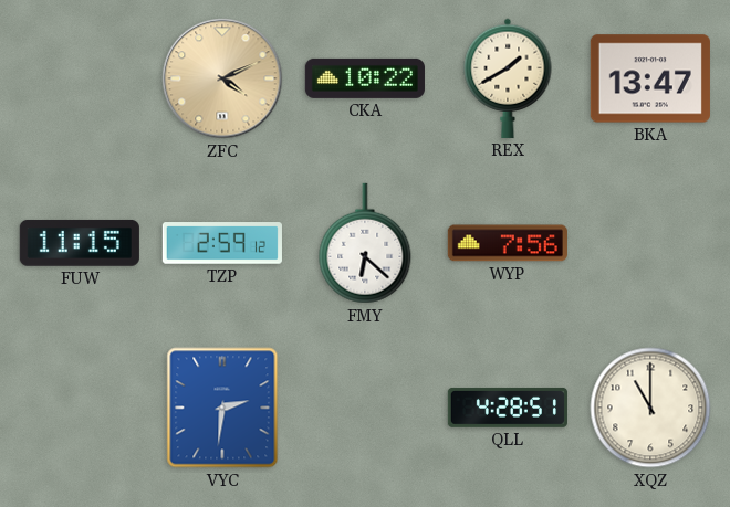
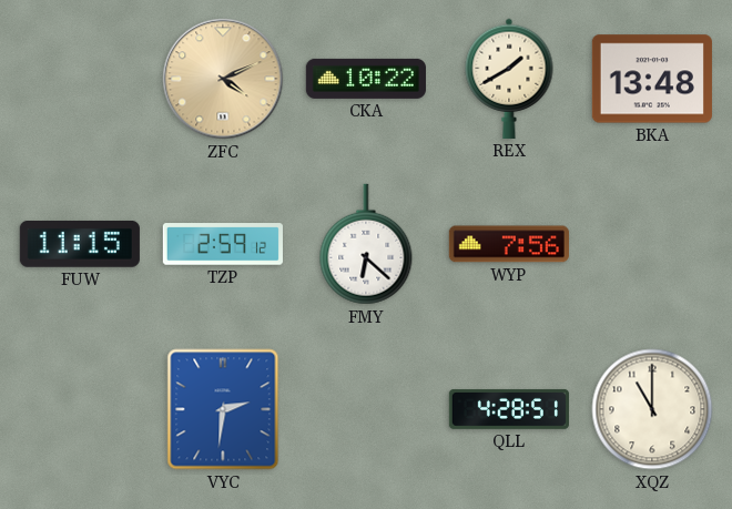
BKA: 13:47 -> 13:48
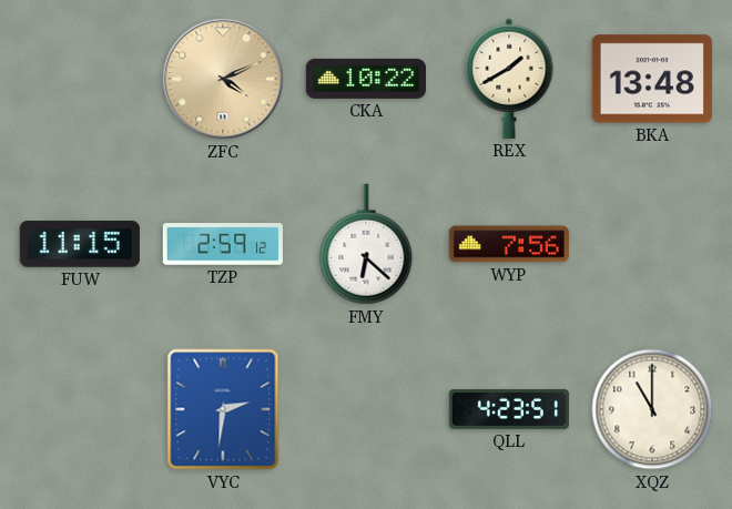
QLL: 4:28 -> 4:23
